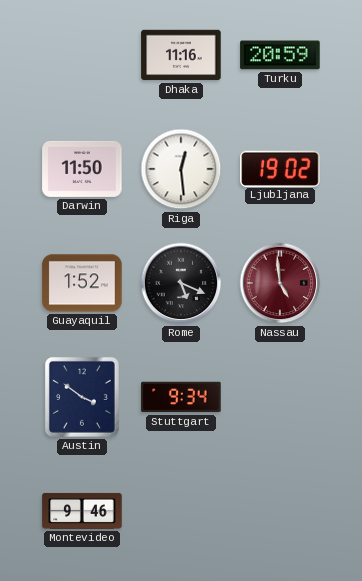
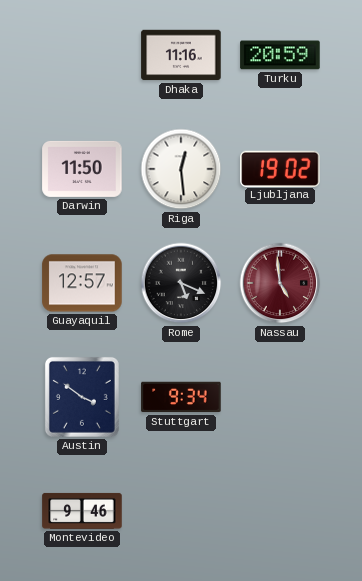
Guayaquil: 1:52 -> 12:57
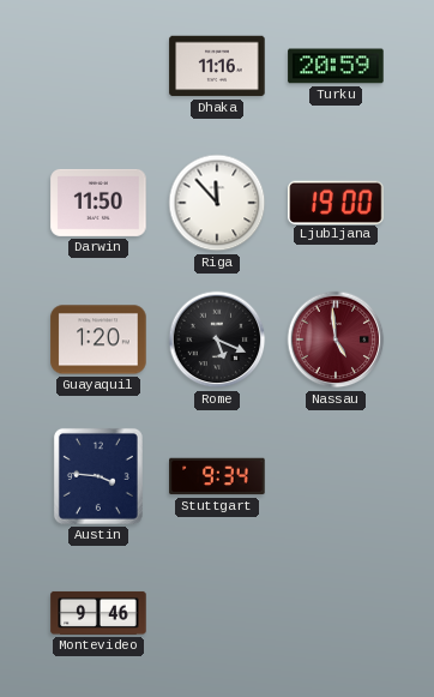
Riga: 12:29 -> 11:53
Ljubljana: 19:02 -> 19:00
Guayaquil: 12:57 -> 1:20
Austin: 3:51 -> 3:46
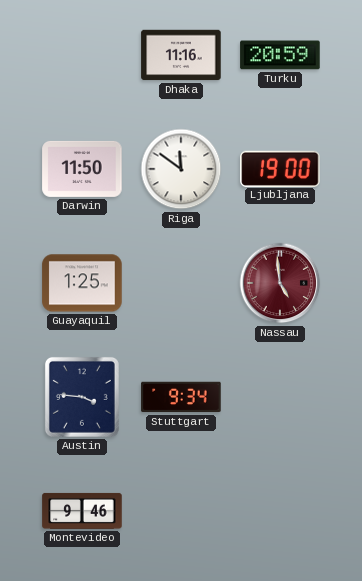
Riga: 11:53 -> 11:51
Guayaquil: 1:20 -> 1:25
Rome: 5:19 -> none
